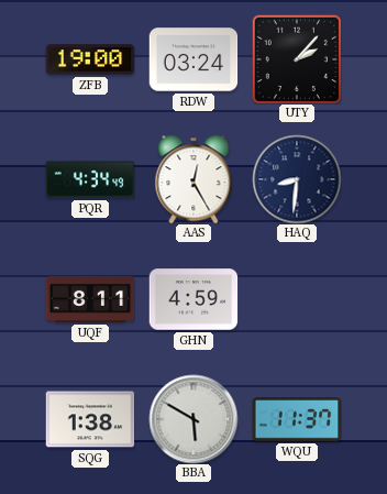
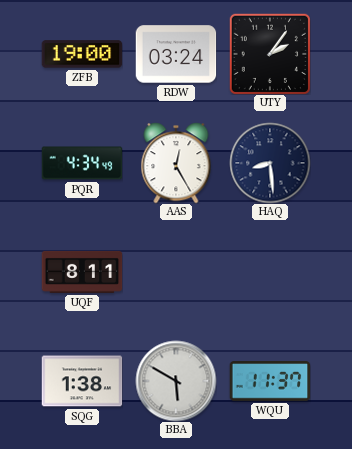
UTY: 2:07 -> 2:06
HAQ: 8:31 -> 8:29
GHN: 4:59 -> none
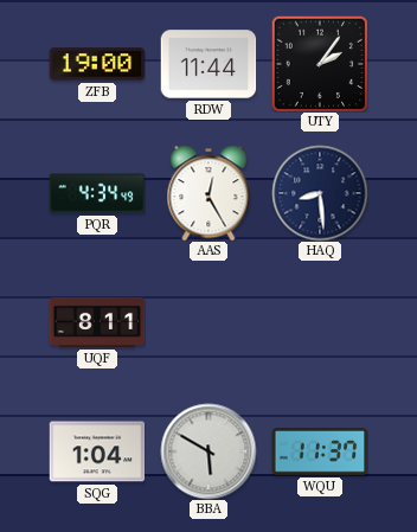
RDW: 03:24 -> 11:44
SQG: 1:38 -> 1:04
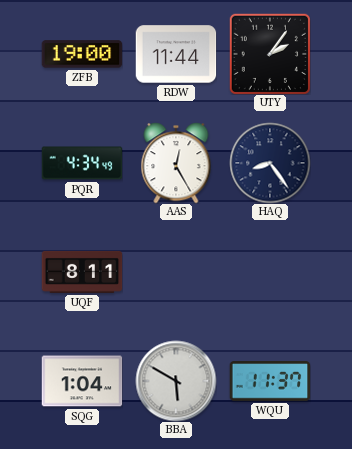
HAQ: 8:29 -> 8:24
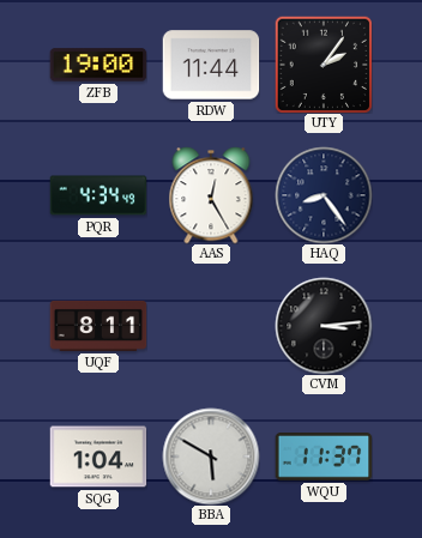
CVM: none -> 3:14
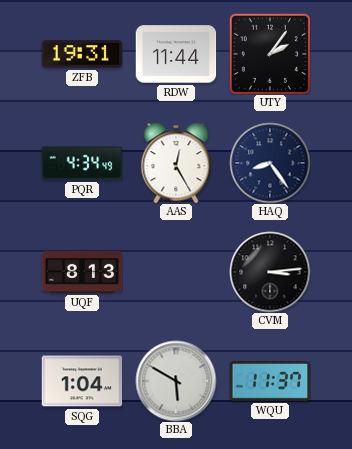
ZFB: 19:00 -> 19:31
UQF: 8:11 -> 8:13
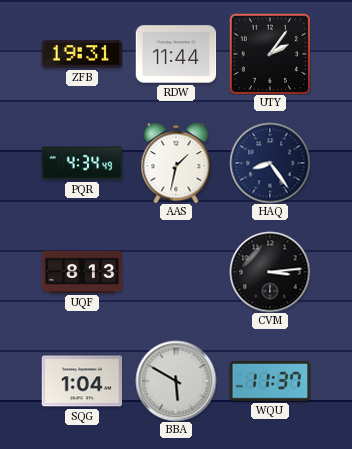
AAS: 12:25 -> 1:32
